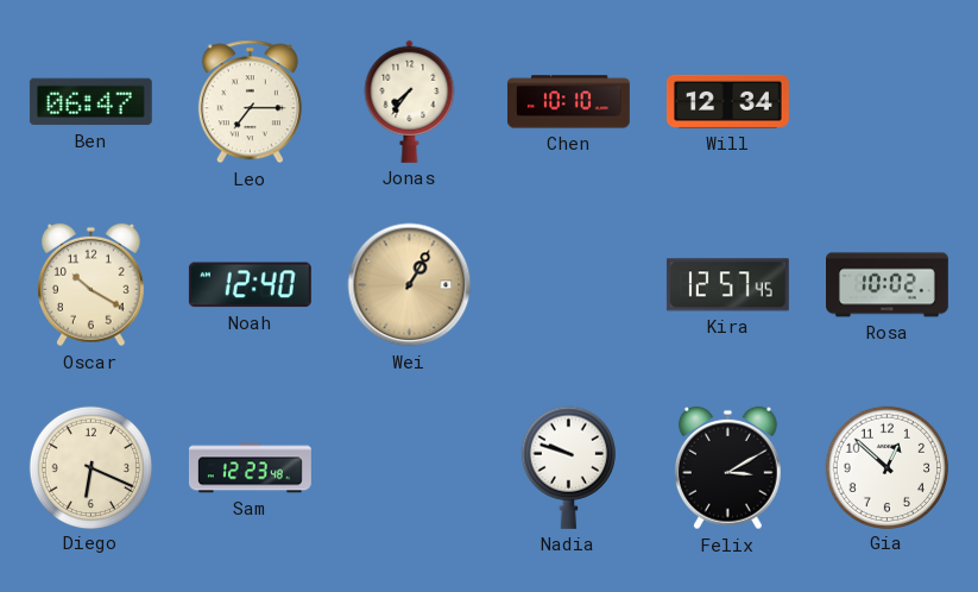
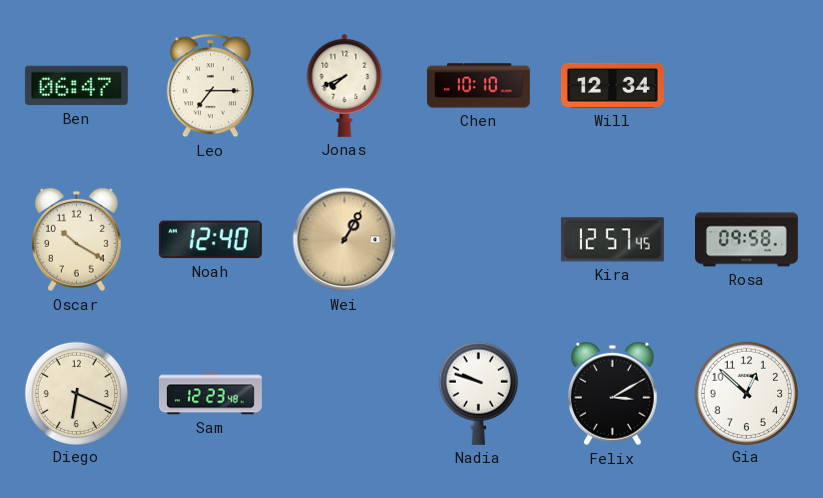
Jonas: 7:36 -> 7:41
Rosa: 10:02 -> 09:58
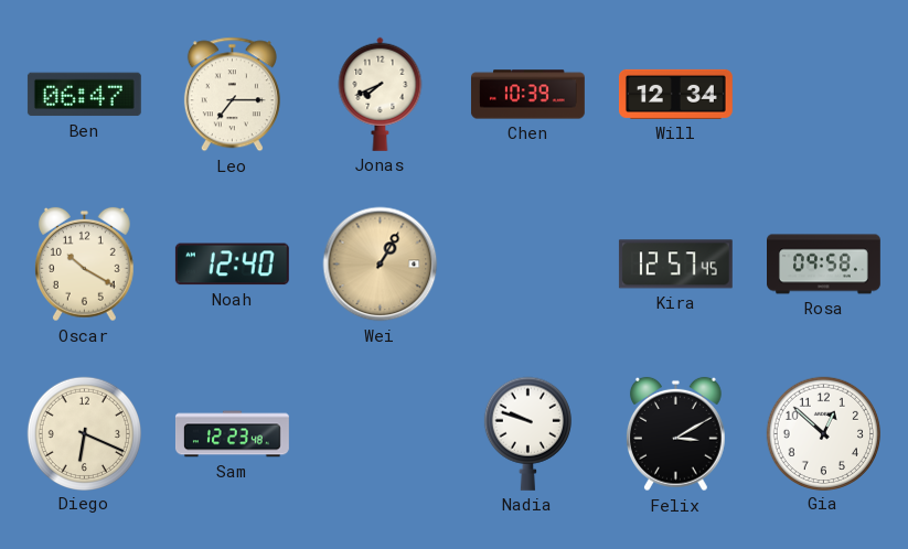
Chen: 10:10 -> 10:39
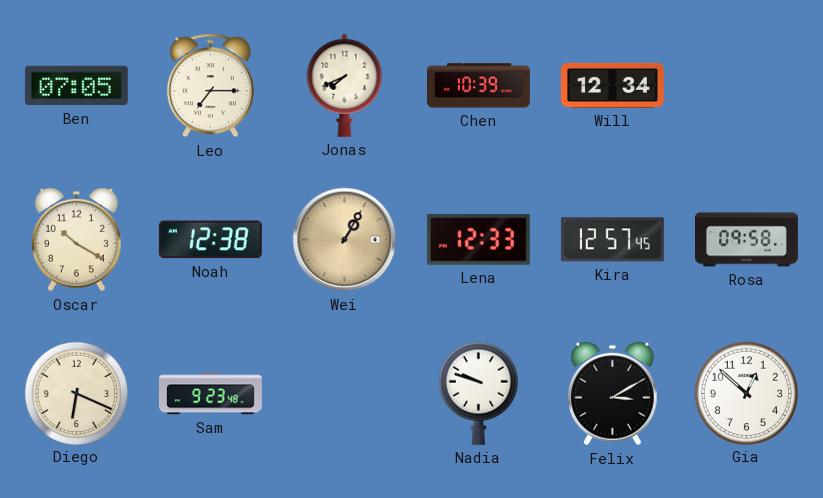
Ben: 06:47 -> 07:05
Noah: 12:40 -> 12:38
Lena: none -> 12:33
Sam: 12:23 -> 9:23
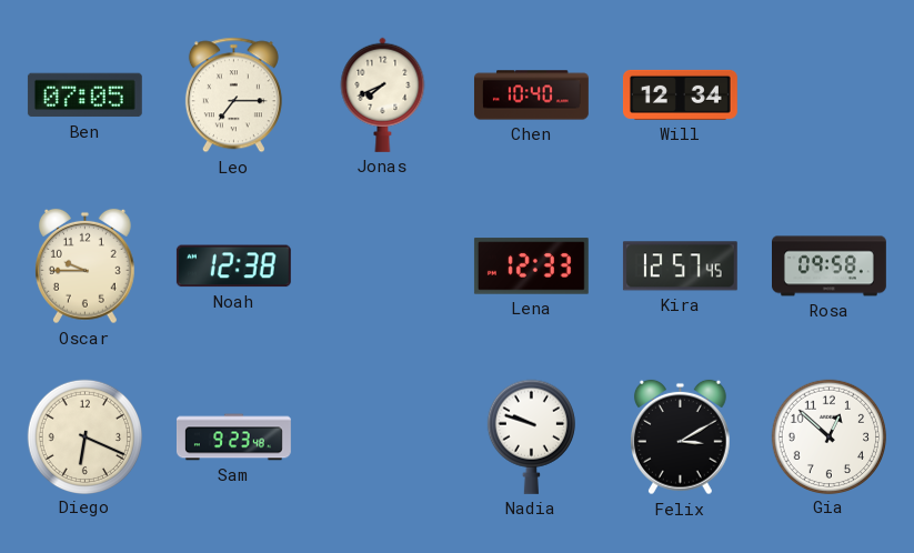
Chen: 10:39 -> 10:40
Oscar: 10:20 -> 9:45
Wei: 1:05 -> none
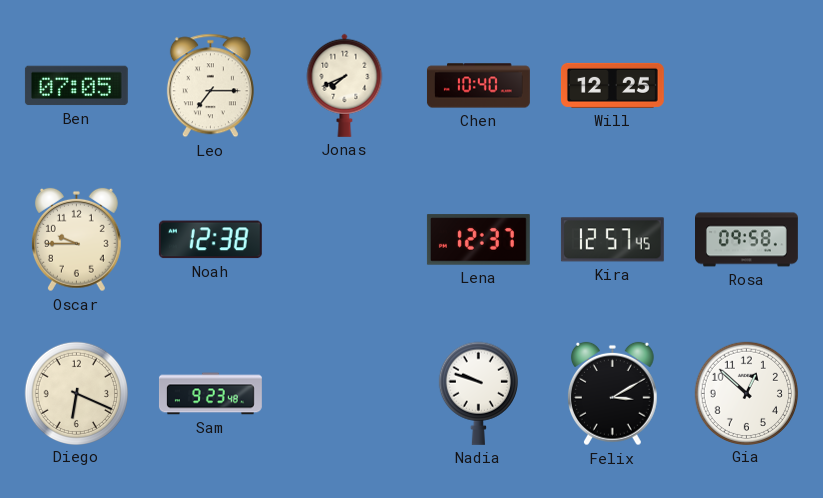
Will: 12:34 -> 12:25
Lena: 12:33 -> 12:37
